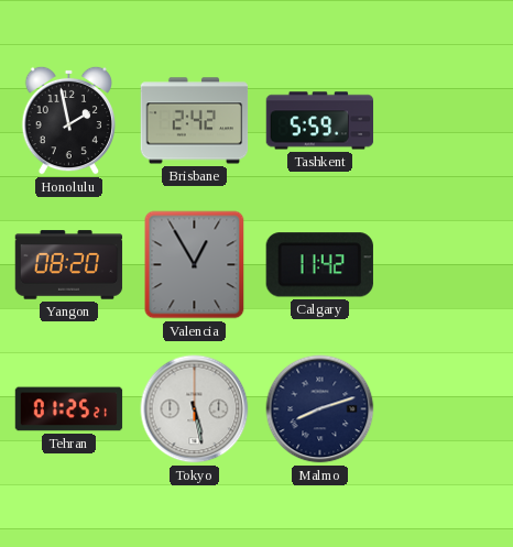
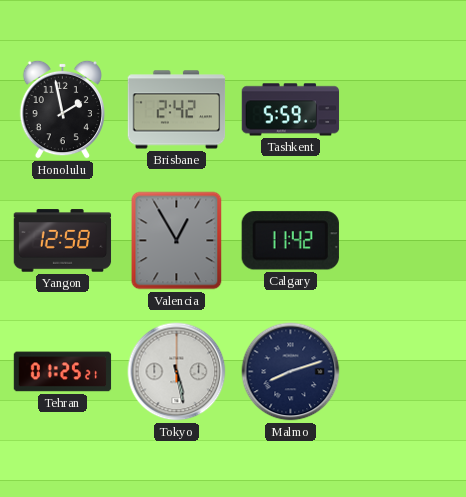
Yangon: 08:20 -> 12:58
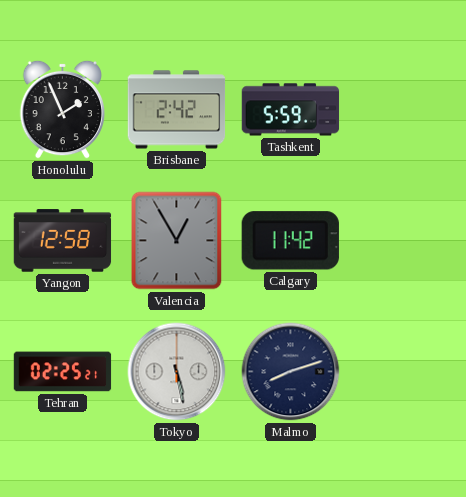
Honolulu: 1:58 -> 1:56
Tehran: 01:25 -> 02:25
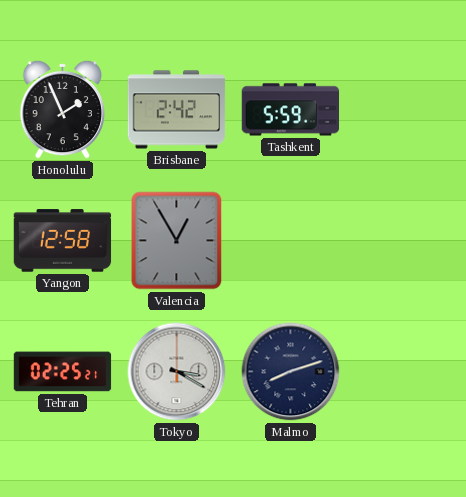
Calgary: 11:42 -> none
Tokyo: 5:28 -> 3:20
